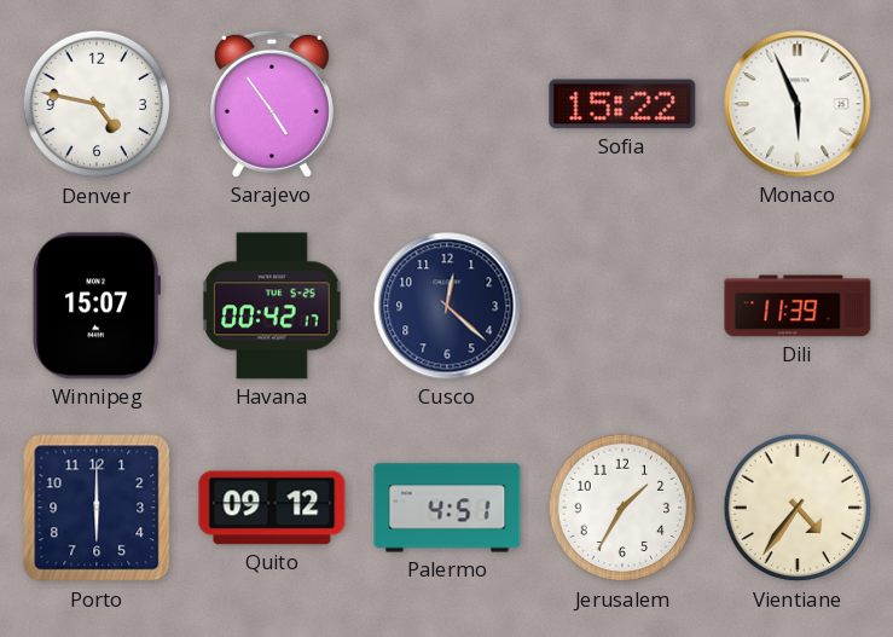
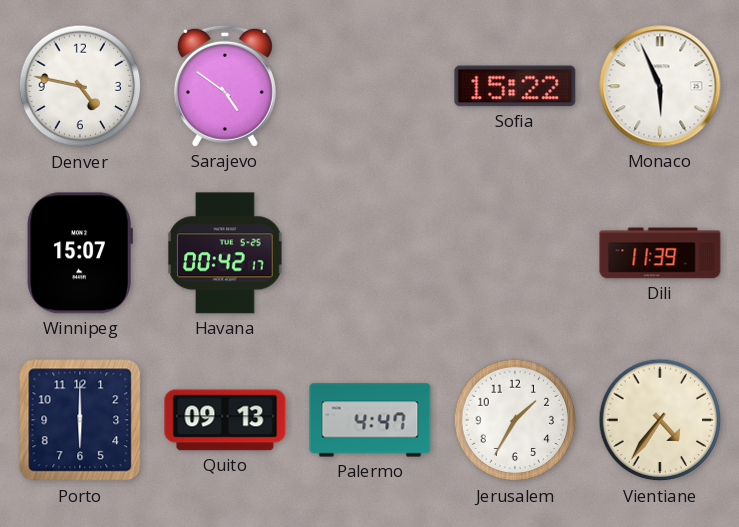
Sarajevo: 4:54 -> 4:51
Cusco: 12:22 -> none
Quito: 09:12 -> 09:13
Palermo: 4:51 -> 4:47
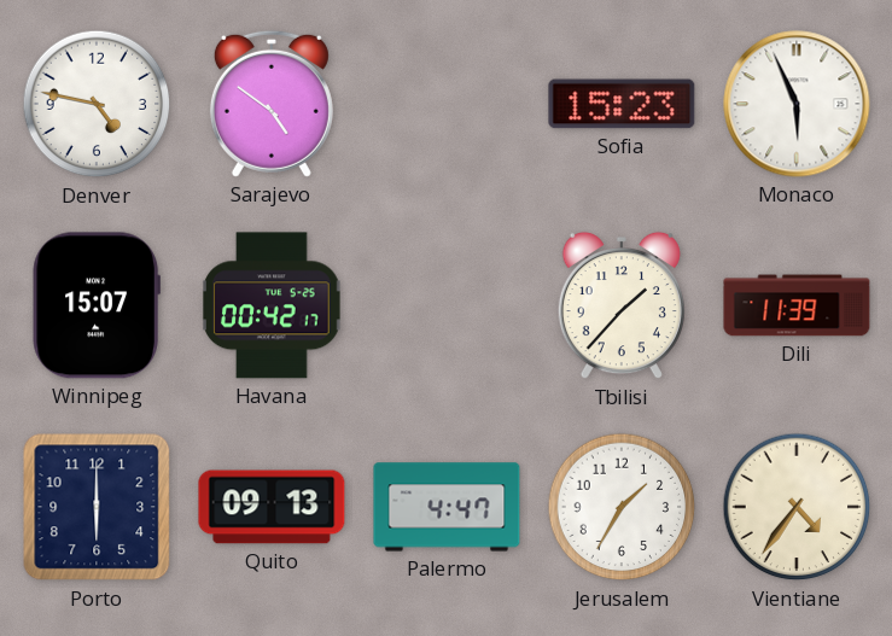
Sofia: 15:22 -> 15:23
Tbilisi: none -> 1:37
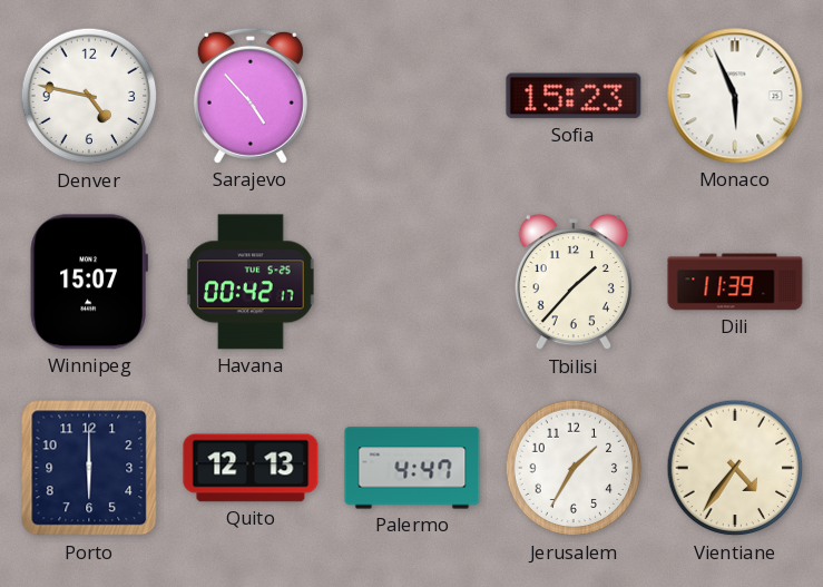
Sarajevo: 4:51 -> 4:53
Quito: 09:13 -> 12:13
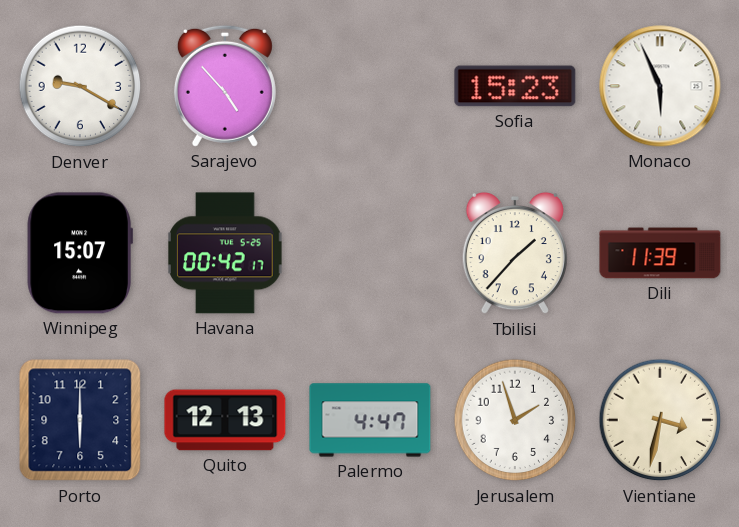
Denver: 4:47 -> 9:20
Jerusalem: 1:35 -> 1:57
Vientiane: 4:36 -> 3:32
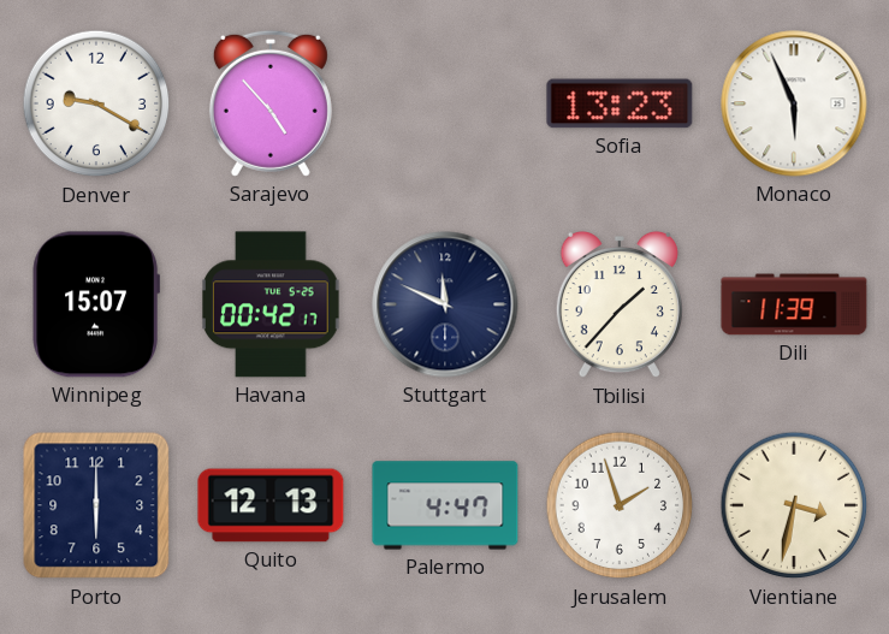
Sofia: 15:23 -> 13:23
Stuttgart: none -> 11:49
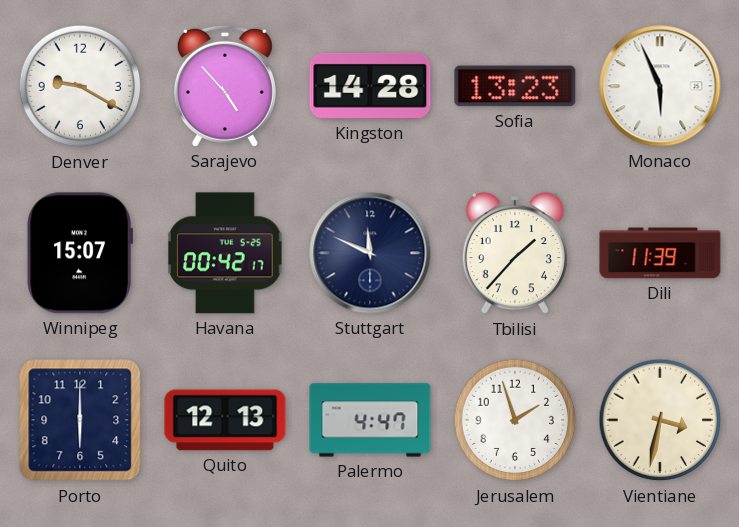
Kingston: none -> 14:28
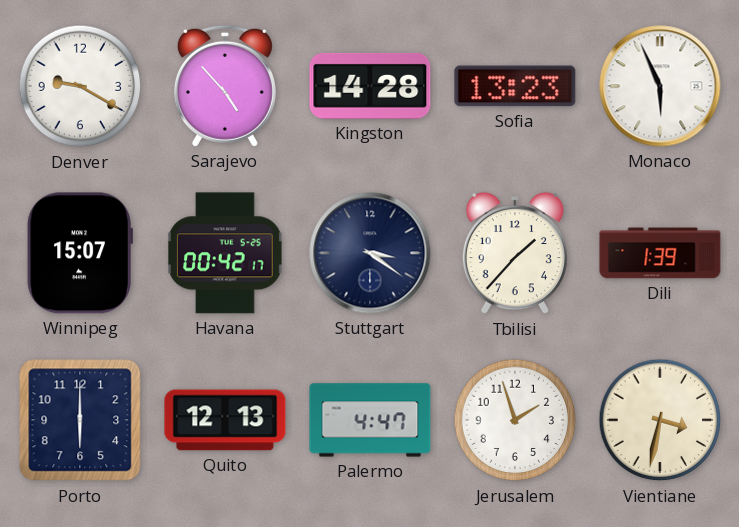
Stuttgart: 11:49 -> 3:21
Dili: 11:39 -> 1:39
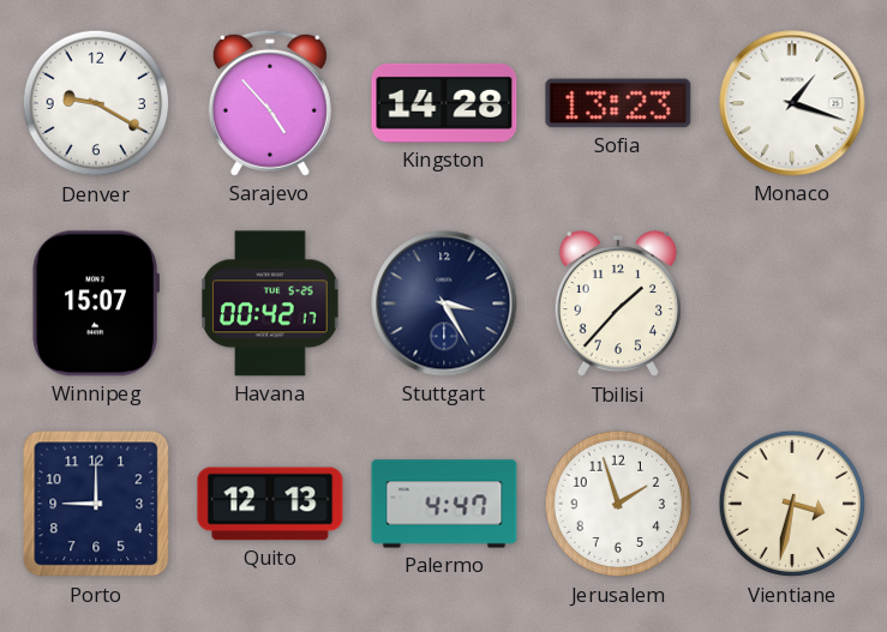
Monaco: 5:56 -> 1:18
Stuttgart: 3:21 -> 3:25
Dili: 1:39 -> none
Porto: 6:00 -> 9:00
